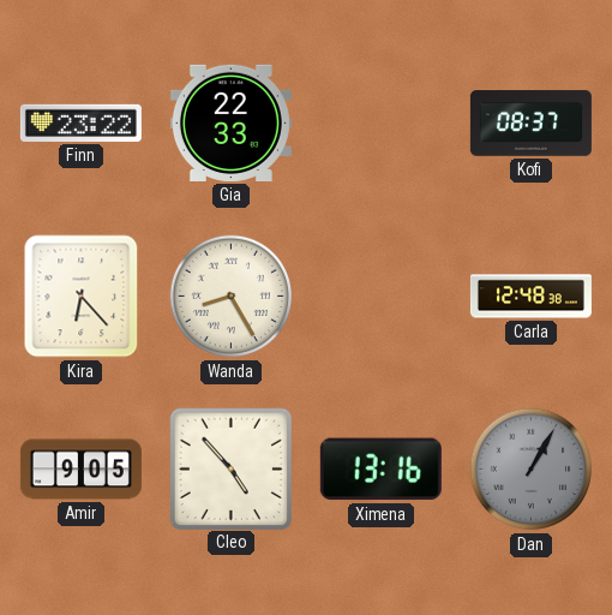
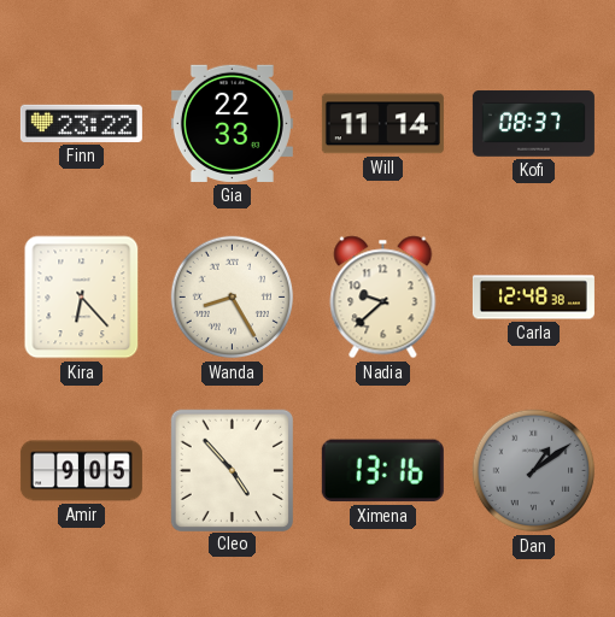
Will: none -> 11:14
Nadia: none -> 9:38
Dan: 1:05 -> 1:09
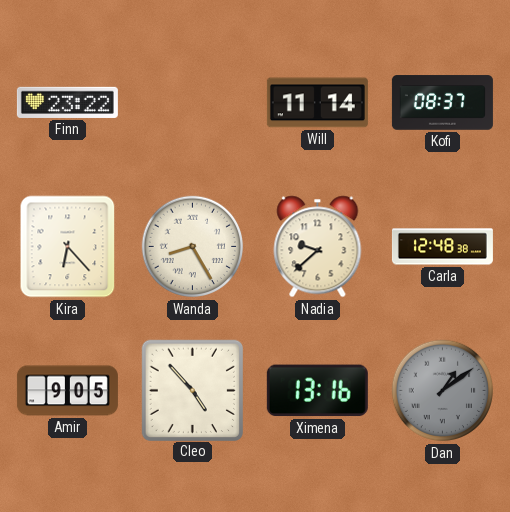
Gia: 22:33 -> none
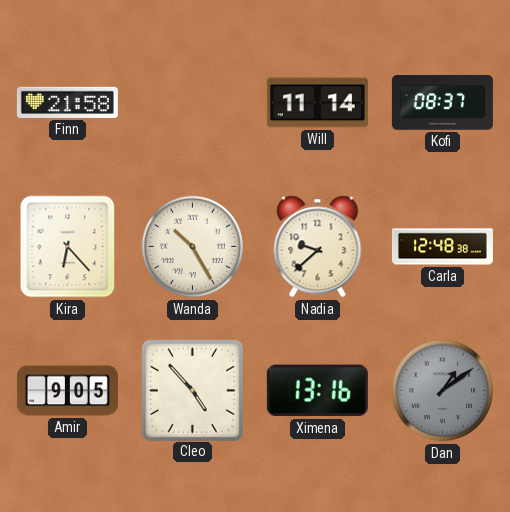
Finn: 23:22 -> 21:58
Wanda: 8:25 -> 10:25
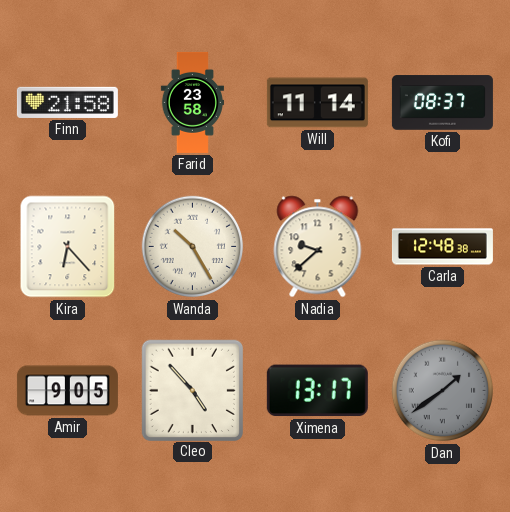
Farid: none -> 23:58
Ximena: 13:16 -> 13:17
Dan: 1:09 -> 1:39
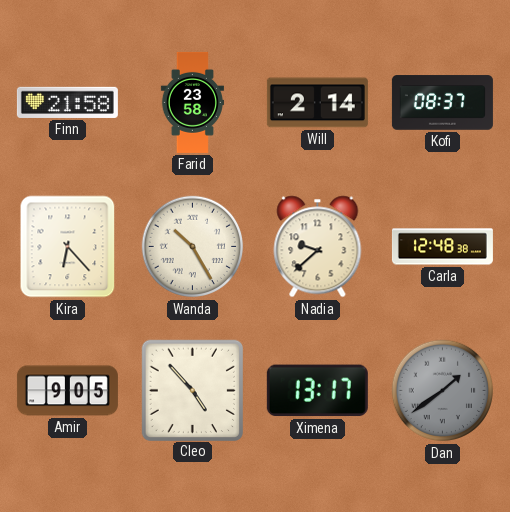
Will: 11:14 -> 2:14
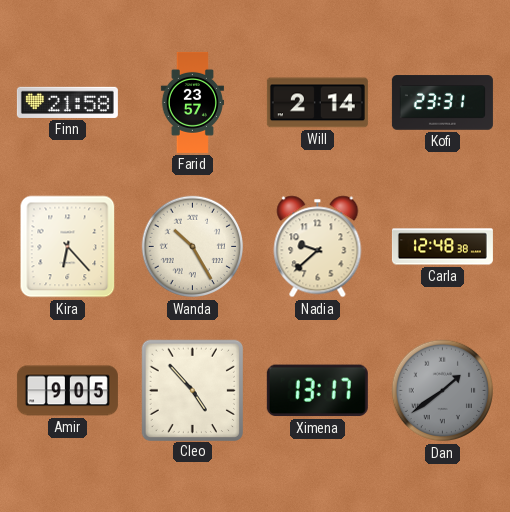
Farid: 23:58 -> 23:57
Kofi: 08:37 -> 23:31
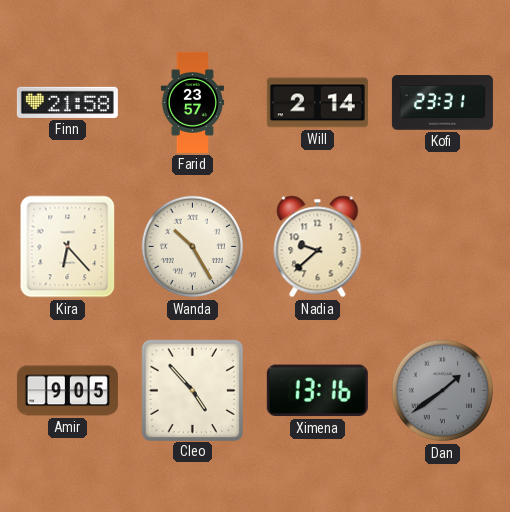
Carla: 12:48 -> none
Ximena: 13:17 -> 13:16
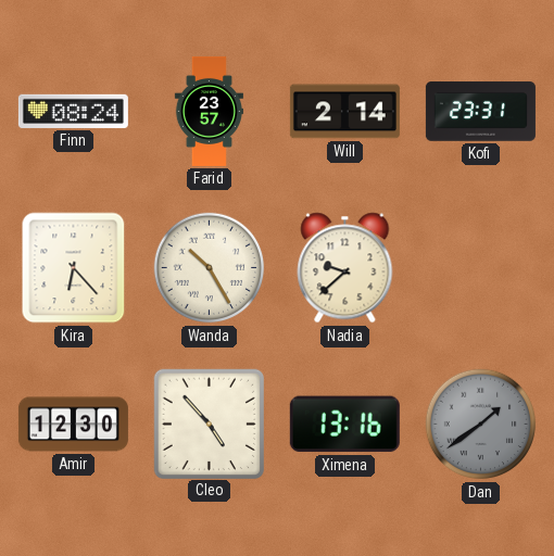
Finn: 21:58 -> 08:24
Amir: 9:05 -> 12:30
